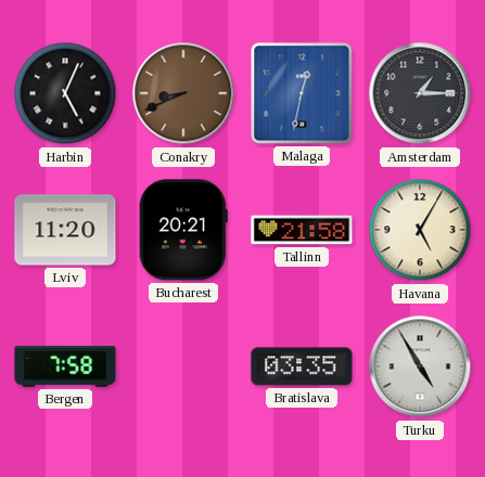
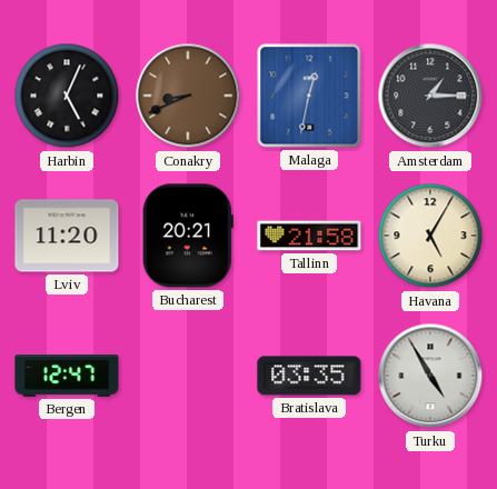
Bergen: 7:58 -> 12:47
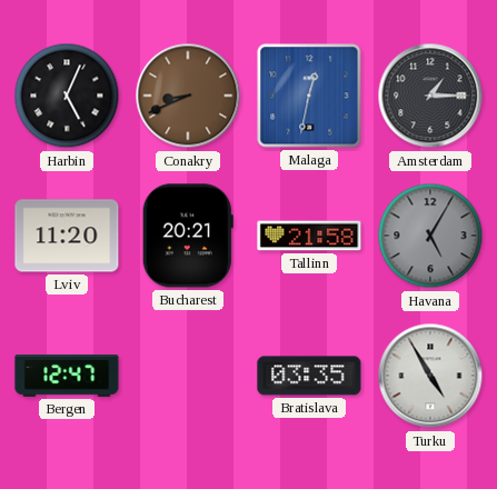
Havana dial: cream -> grey
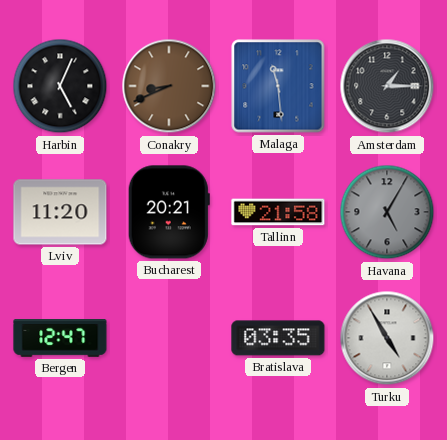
Malaga: 12:32 -> 11:29
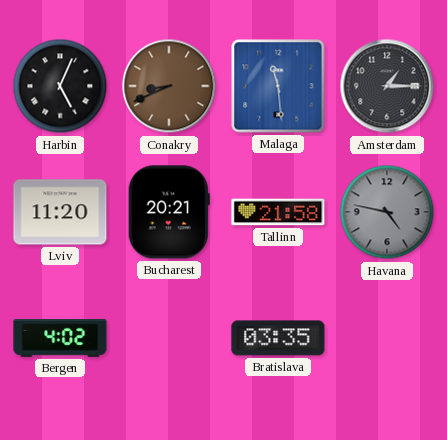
Havana: 5:05 -> 4:47
Bergen: 12:47 -> 4:02
Turku: 4:55 -> none
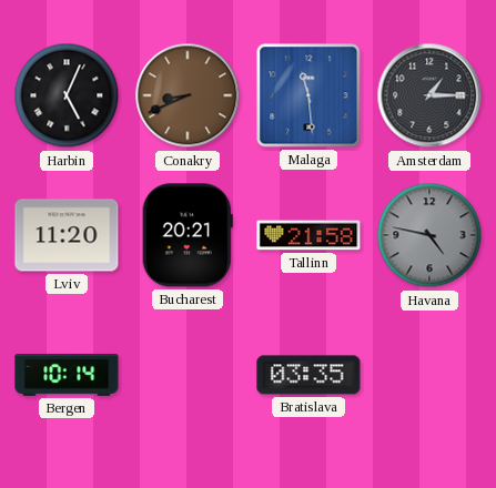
Bergen: 4:02 -> 10:14
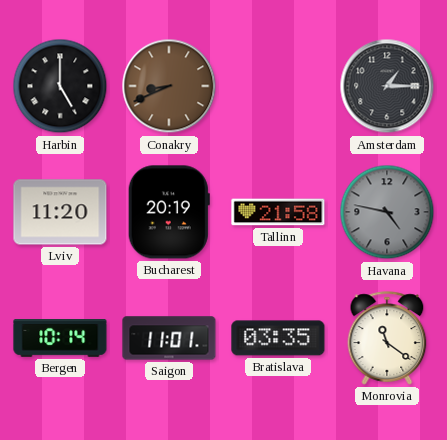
Harbin: 5:04 -> 5:00
Malaga: 11:29 -> none
Bucharest: 20:21 -> 20:19
Saigon: none -> 11:01
Monrovia: none -> 11:21
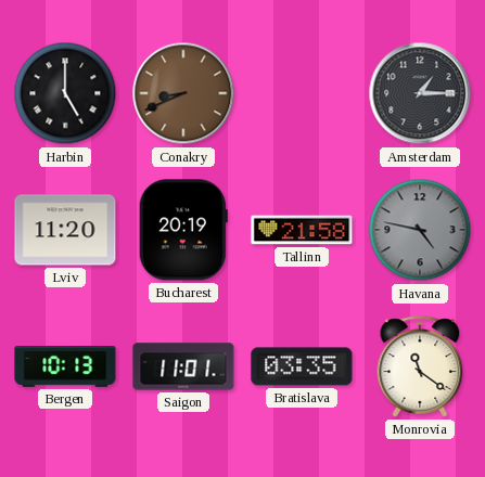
Bergen: 10:14 -> 10:13
